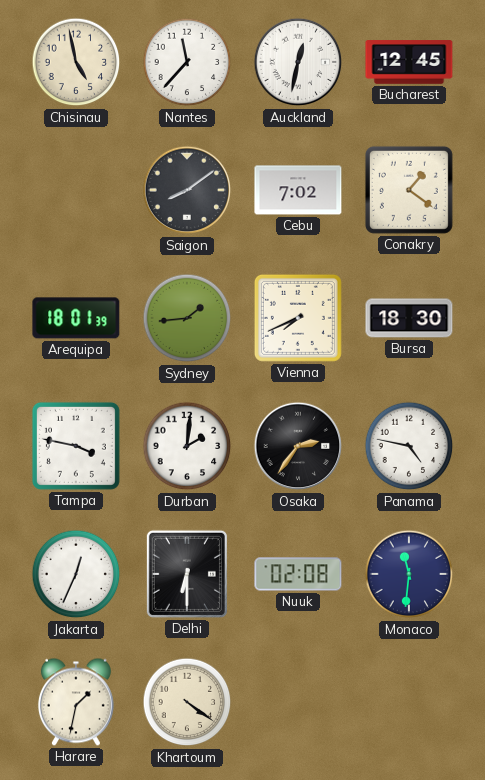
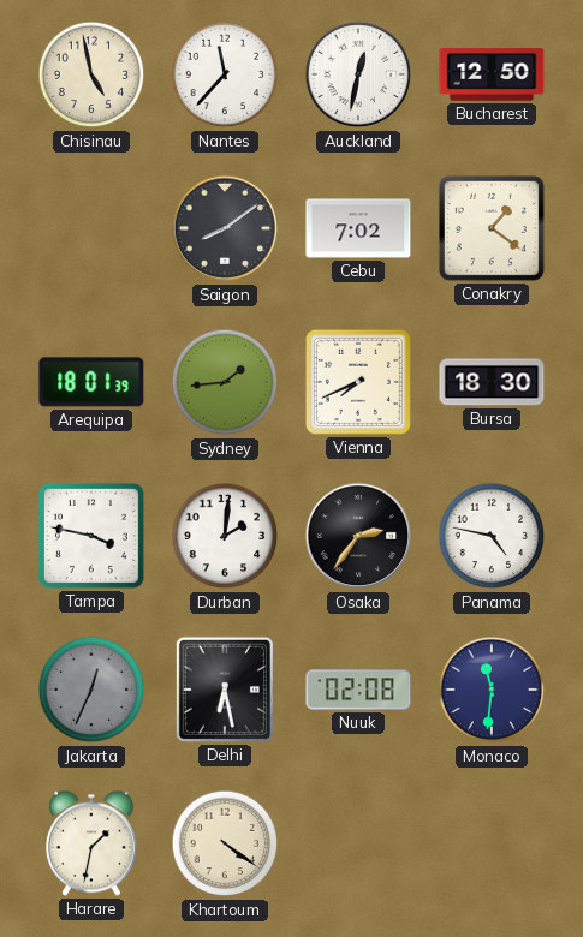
Bucharest: 12:45 -> 12:50
Jakarta dial: white -> grey
Delhi: 6:30 -> 6:28
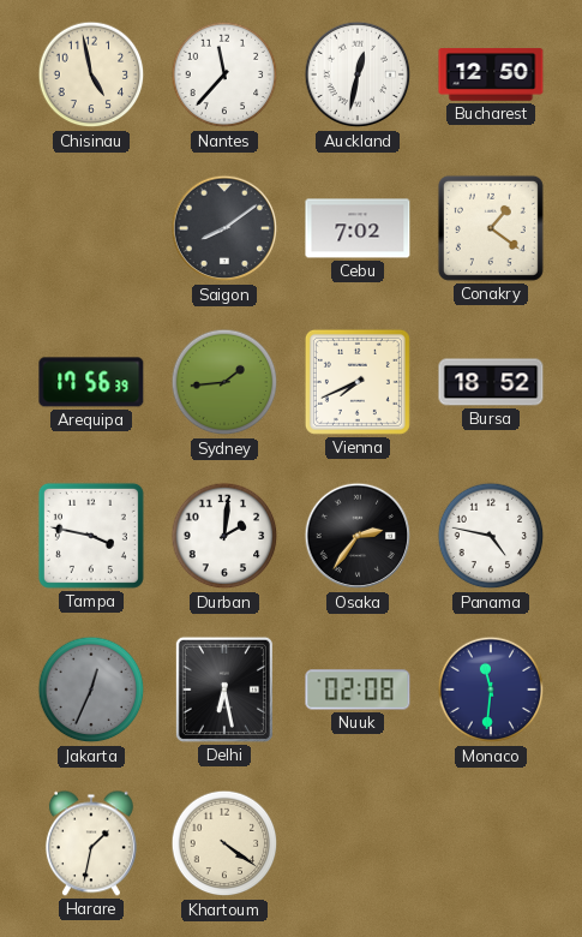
Arequipa: 18:01 -> 17:56
Bursa: 18:30 -> 18:52
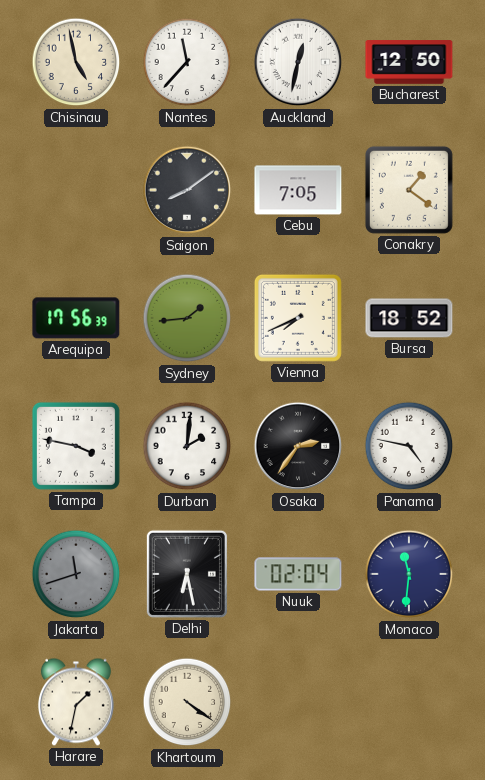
Cebu: 7:02 -> 7:05
Jakarta: 12:34 -> 11:42
Nuuk: 02:08 -> 02:04
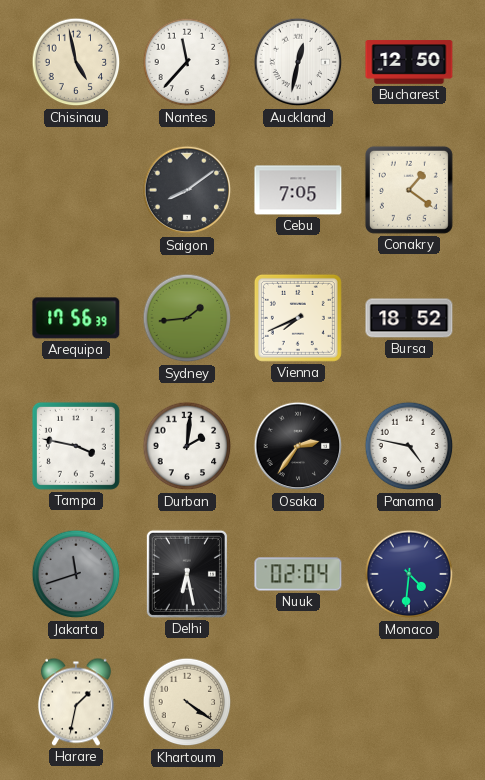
Monaco: 11:31 -> 4:31
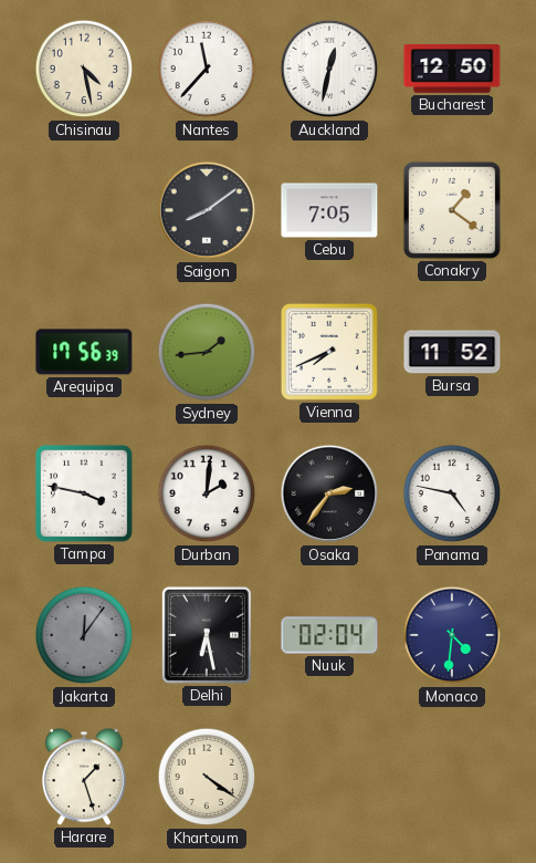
Chisinau: 4:58 -> 4:28
Bursa: 18:52 -> 11:52
Jakarta: 11:42 -> 12:06
Harare: 1:32 -> 1:27
